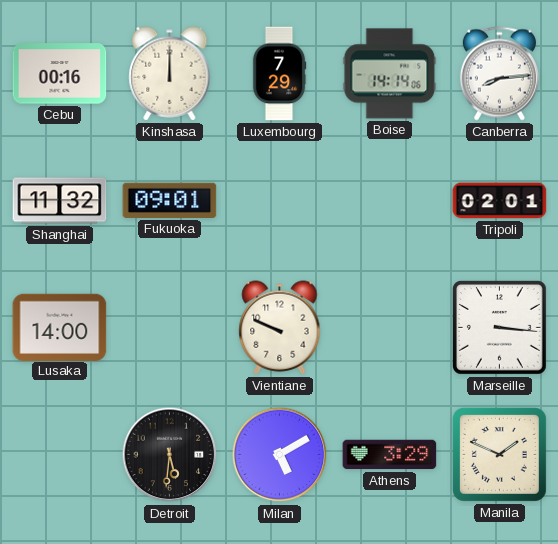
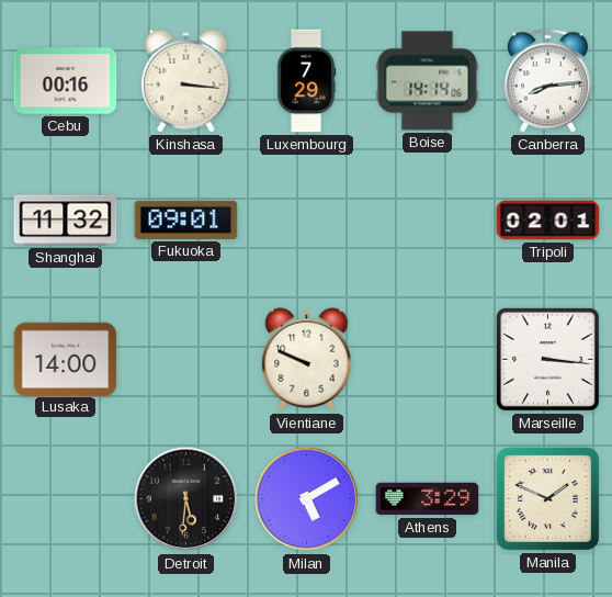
Kinshasa: 12:00 -> 3:16
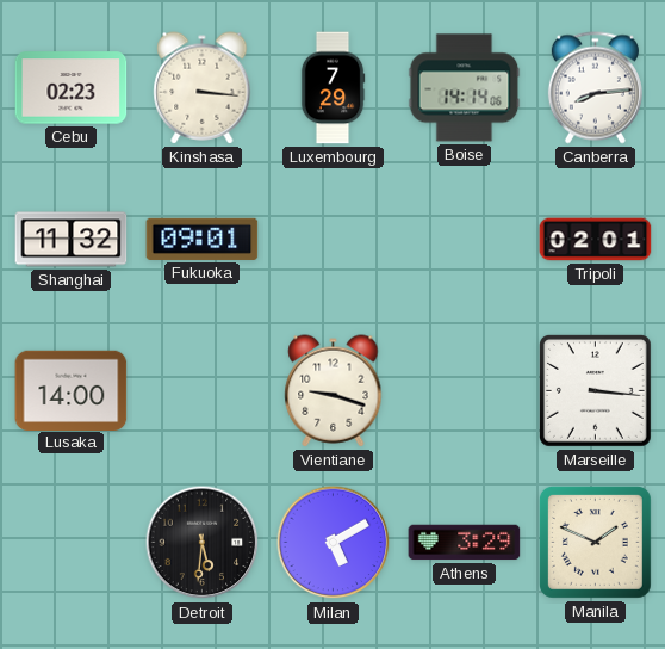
Cebu: 00:16 -> 02:23
Vientiane: 9:49 -> 9:18
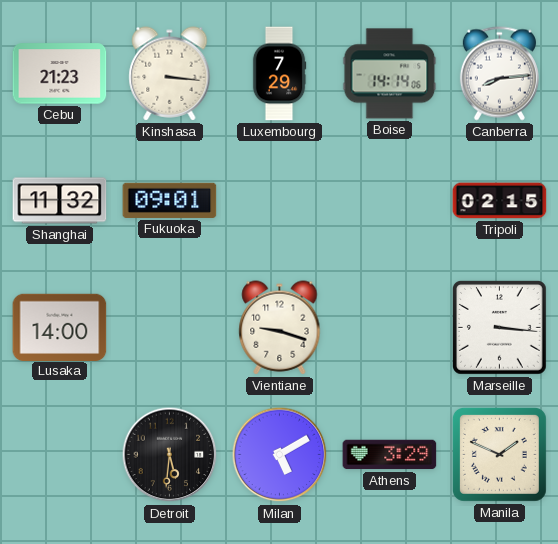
Cebu: 02:23 -> 21:23
Tripoli: 02:01 -> 02:15
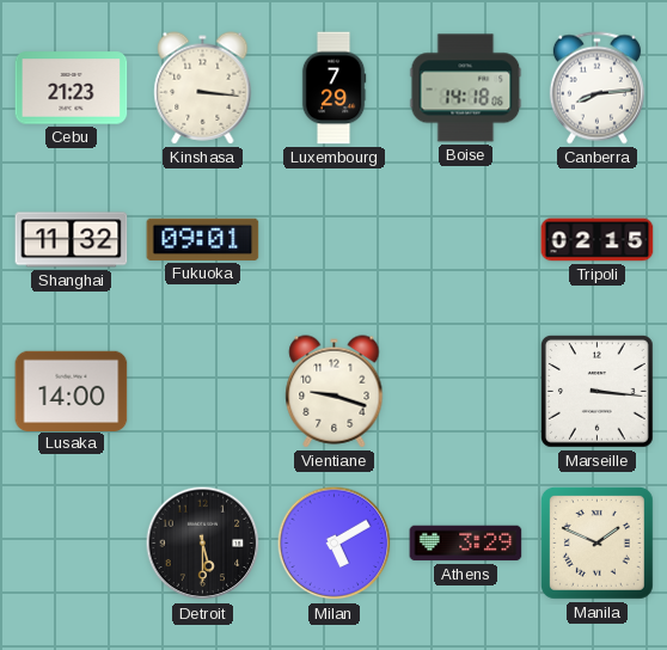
Boise: 14:14 -> 14:18
Detroit: 5:31 -> 5:30
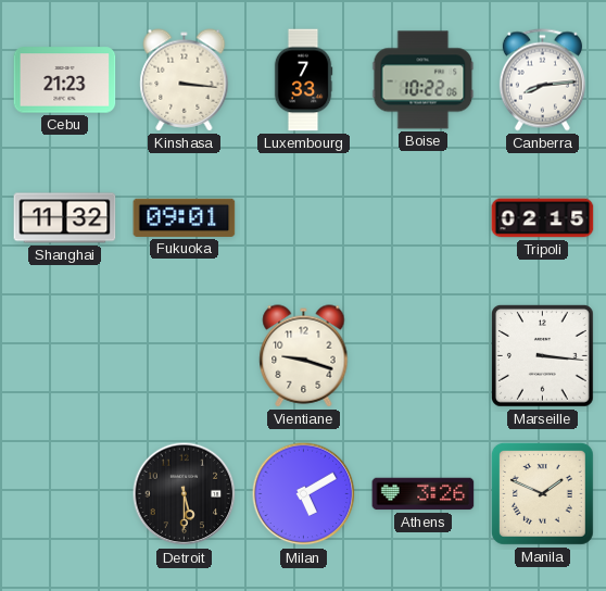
Luxembourg: 7:29 -> 7:33
Boise: 14:18 -> 10:22
Lusaka: 14:00 -> none
Athens: 3:29 -> 3:26
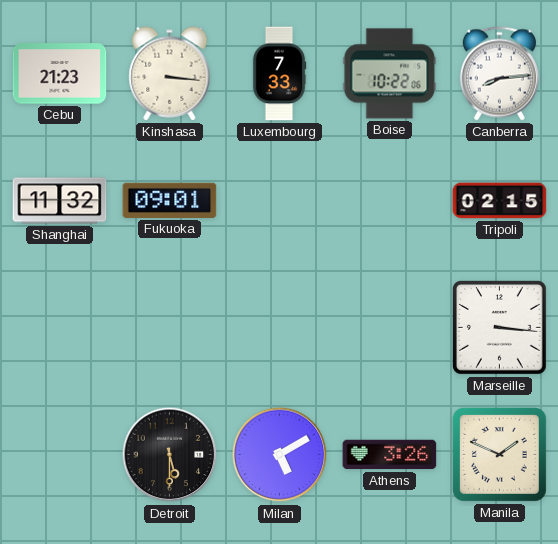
Vientiane: 9:18 -> none
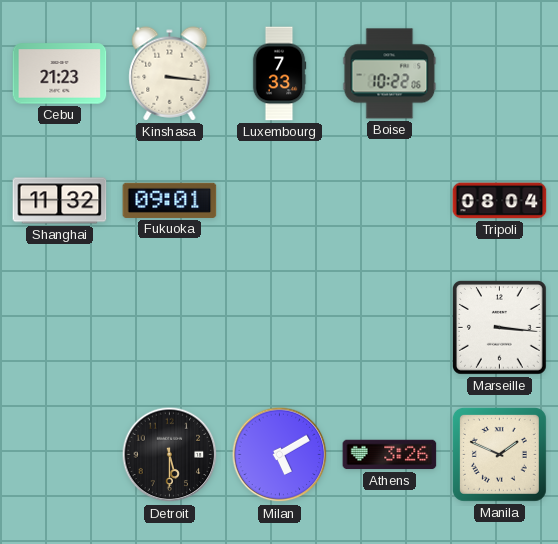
Canberra: 8:14 -> none
Tripoli: 02:15 -> 08:04
